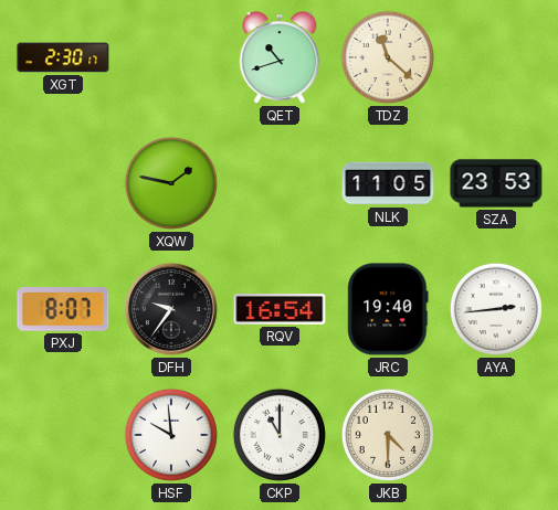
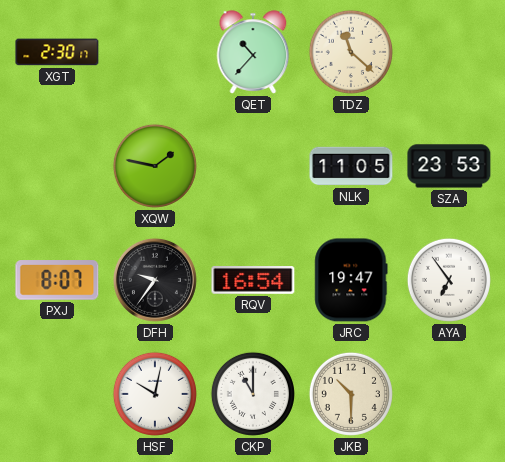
QET: 10:42 -> 10:37
JRC: 19:40 -> 19:47
AYA: 2:44 -> 6:54
HSF: 9:59 -> 10:02
JKB: 4:30 -> 10:30
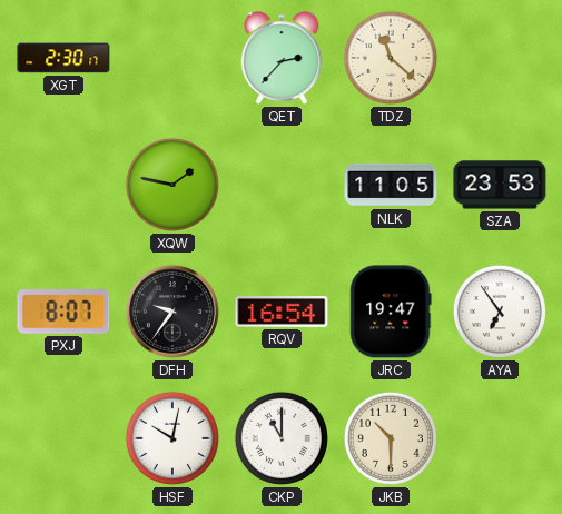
QET: 10:37 -> 2:37
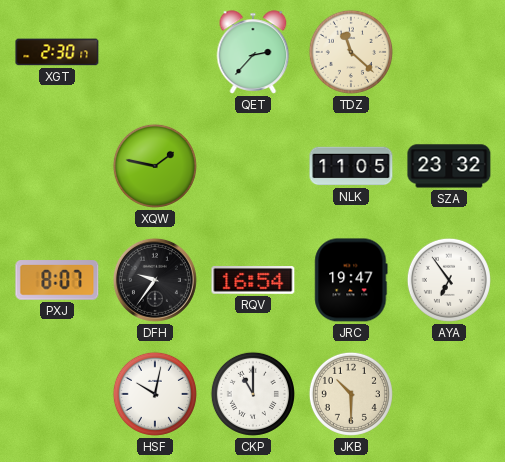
SZA: 23:53 -> 23:32
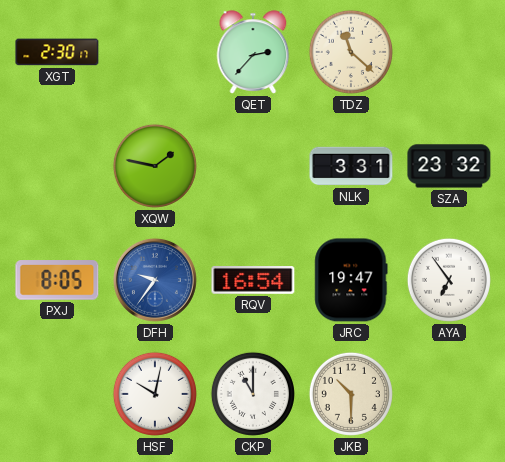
NLK: 11:05 -> 3:31
PXJ: 8:07 -> 8:05
DFH dial: black -> blue
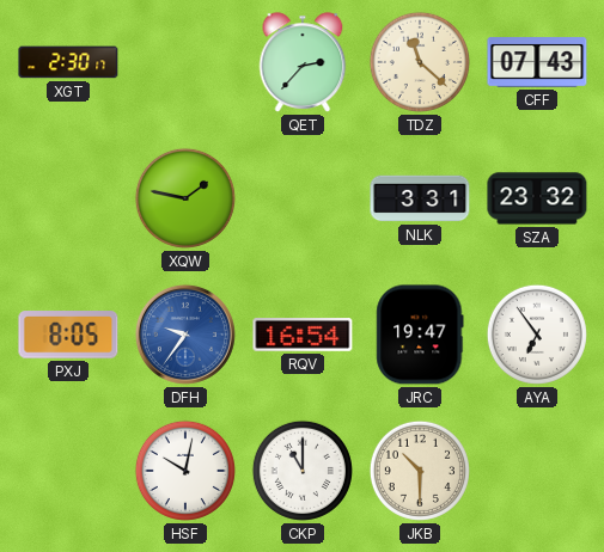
CFF: none -> 07:43
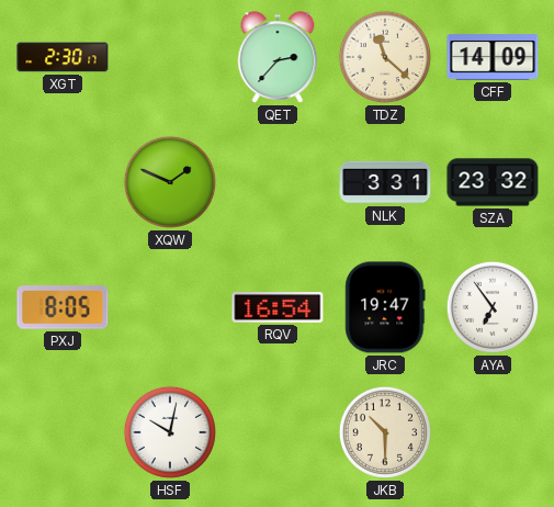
CFF: 07:43 -> 14:09
XQW: 1:47 -> 1:49
DFH: 9:36 -> none
CKP: 11:00 -> none
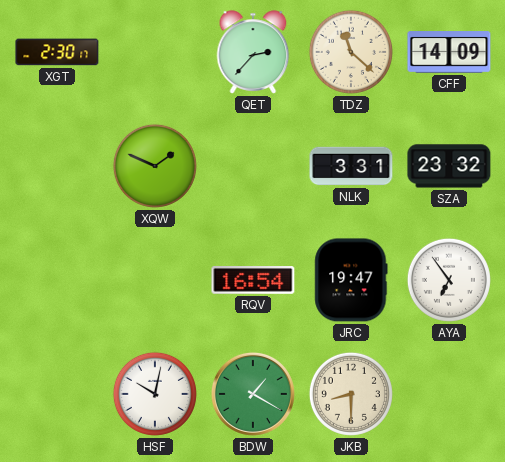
PXJ: 8:05 -> none
BDW: none -> 1:20
JKB: 10:30 -> 8:30
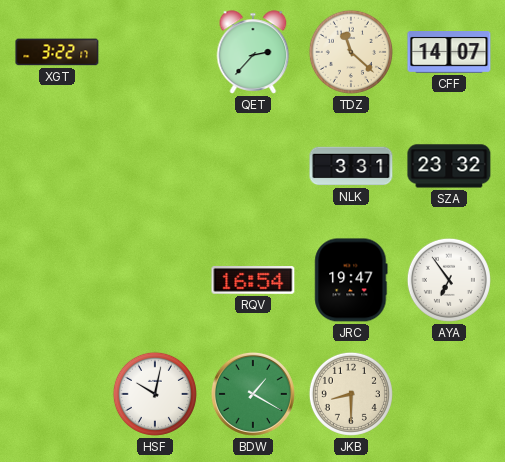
XGT: 2:30 -> 3:22
CFF: 14:09 -> 14:07
XQW: 1:49 -> none
